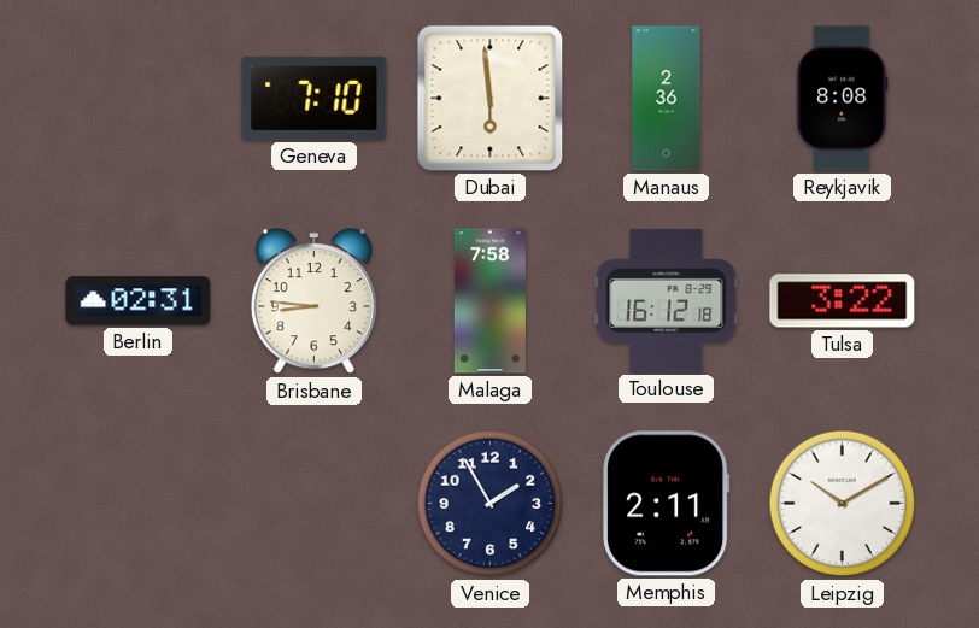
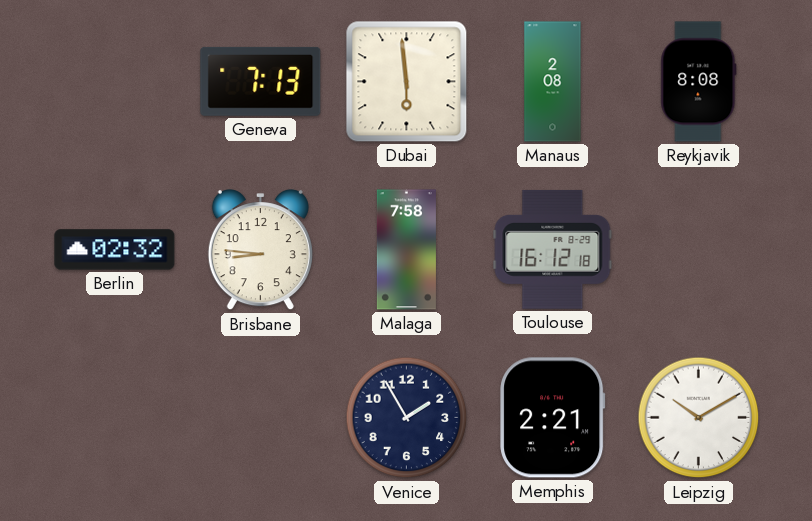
Geneva: 7:10 -> 7:13
Manaus: 2:36 -> 2:08
Berlin: 02:31 -> 02:32
Tulsa: 3:22 -> none
Memphis: 2:11 -> 2:21
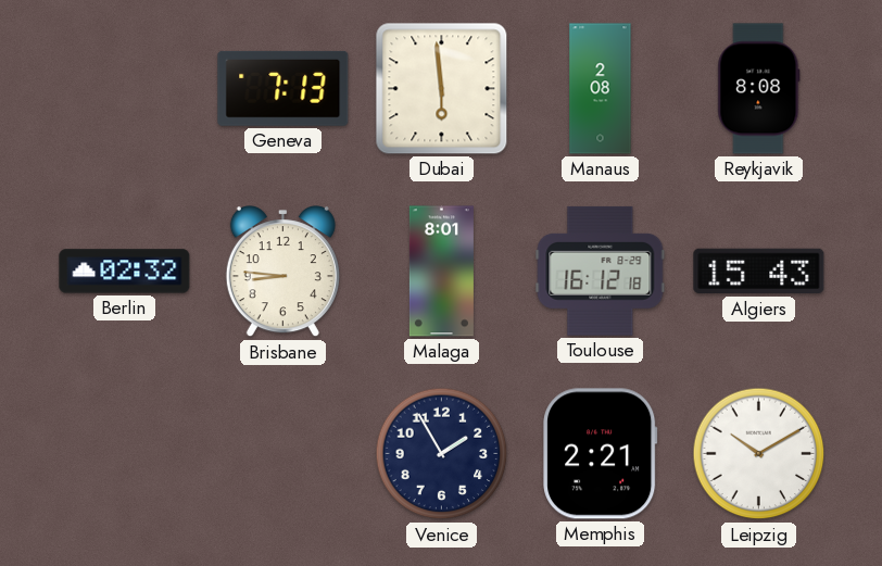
Malaga: 7:58 -> 8:01
Algiers: none -> 15:43
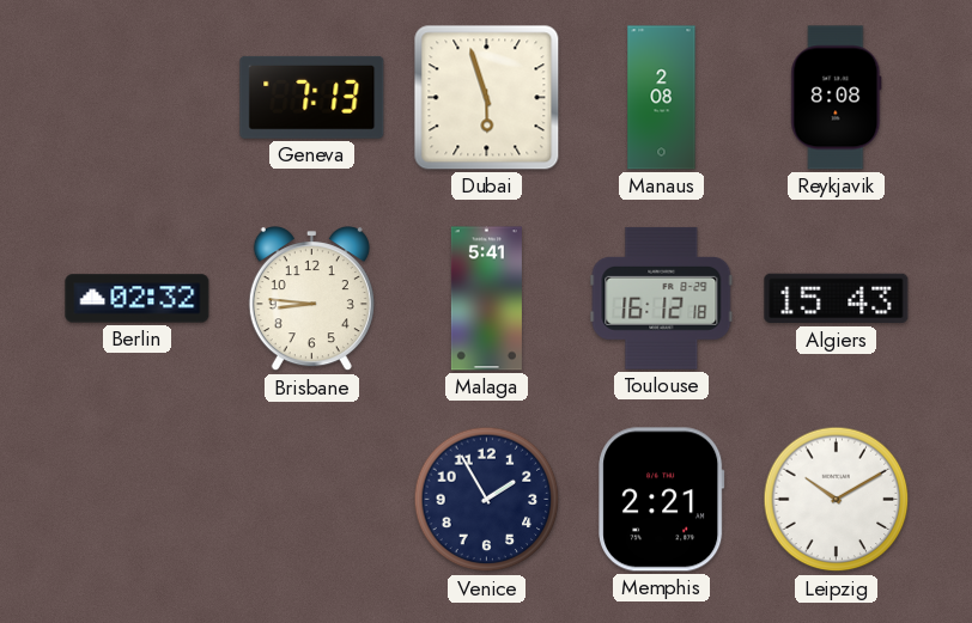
Dubai: 5:59 -> 5:57
Malaga: 8:01 -> 5:41
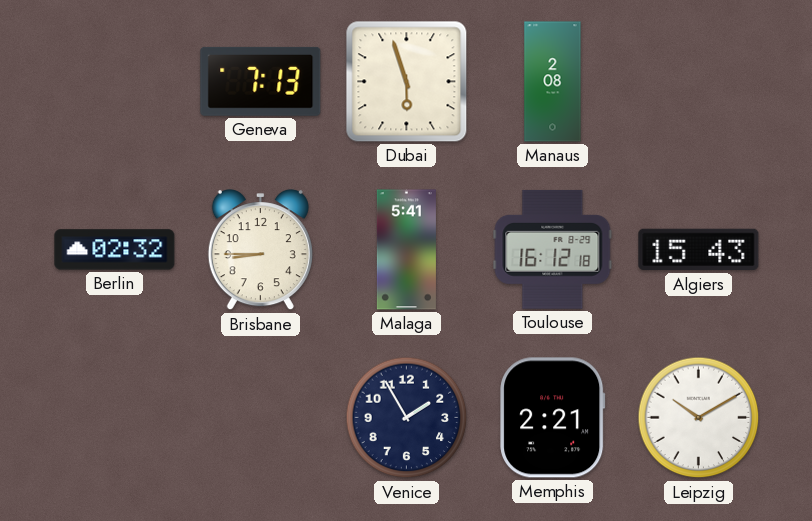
Reykjavik: 8:08 -> none
Brisbane: 8:46 -> 8:45
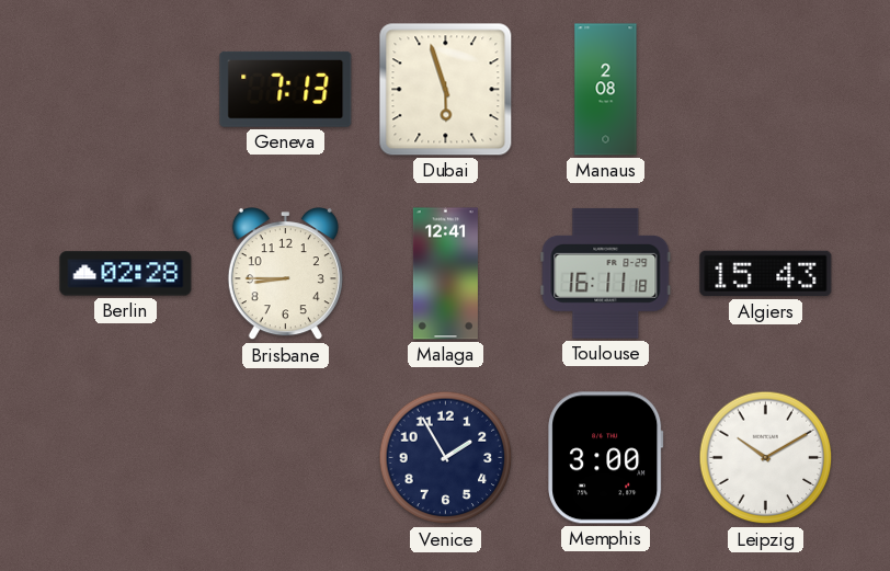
Berlin: 02:32 -> 02:28
Malaga: 5:41 -> 12:41
Toulouse: 16:12 -> 16:11
Memphis: 2:21 -> 3:00
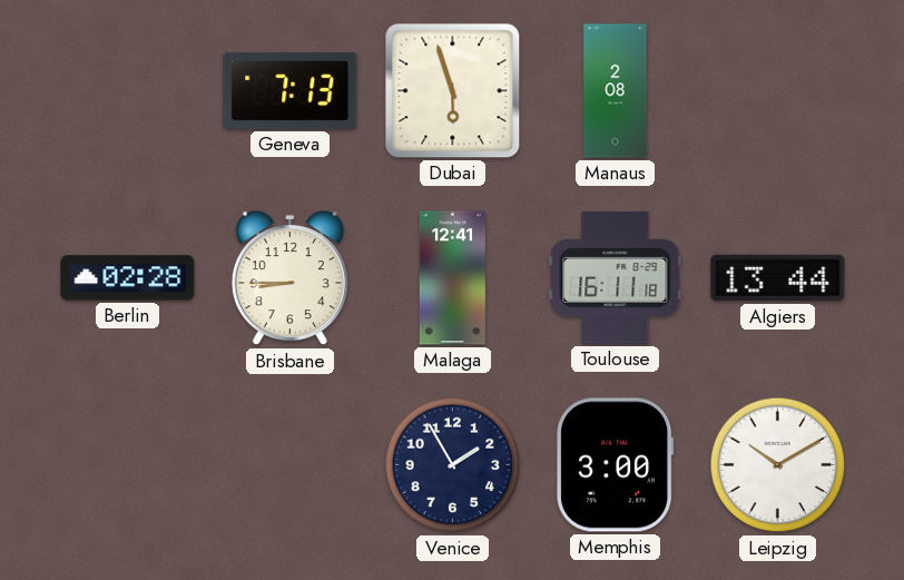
Algiers: 15:43 -> 13:44
